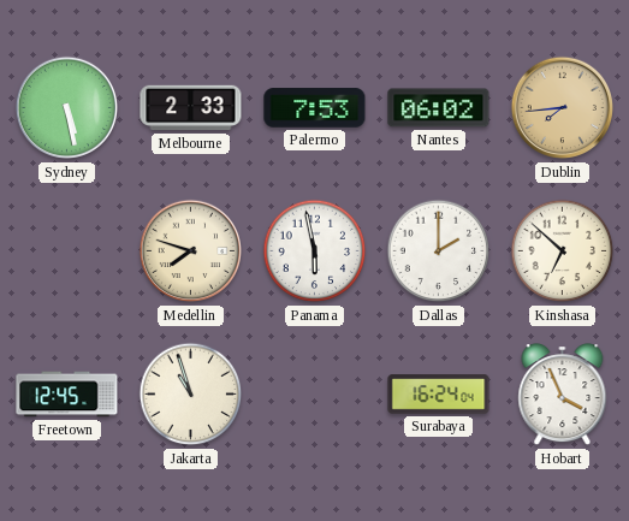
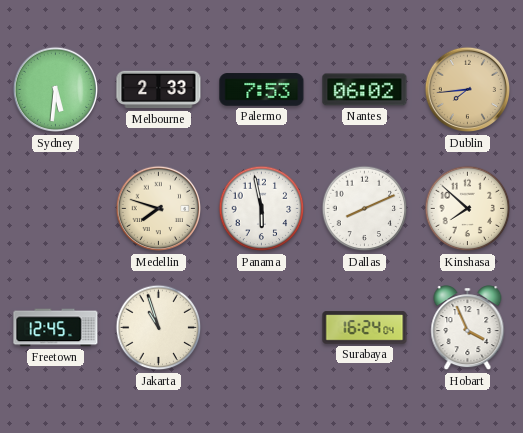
Sydney: 5:28 -> 5:31
Dallas: 2:00 -> 8:11
Kinshasa: 6:52 -> 7:52
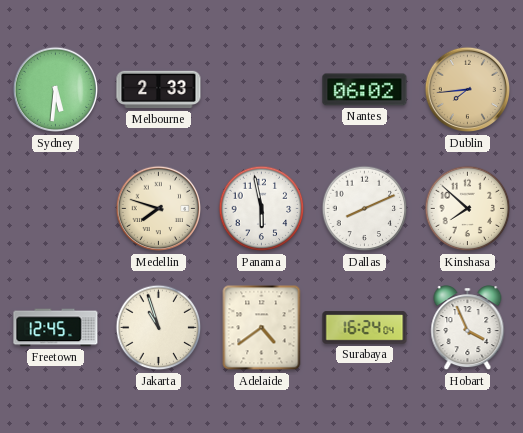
Palermo: 7:53 -> none
Adelaide: none -> 4:39
